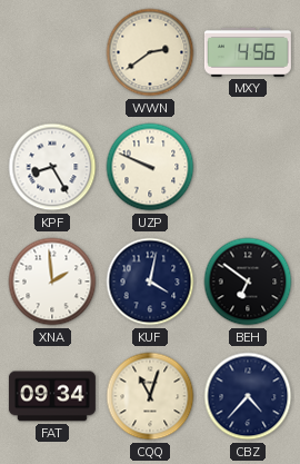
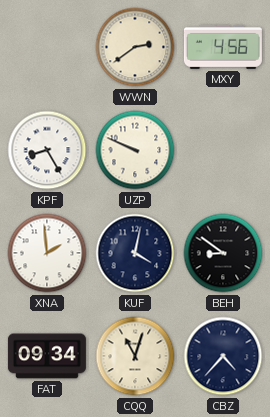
BEH: 6:51 -> 8:51
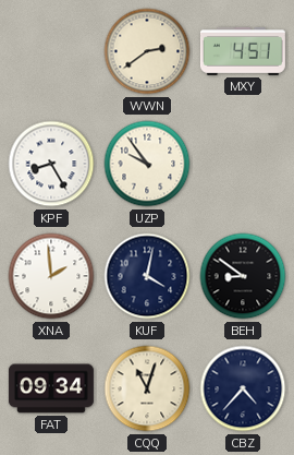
MXY: 4:56 -> 4:51
UZP: 9:49 -> 9:54
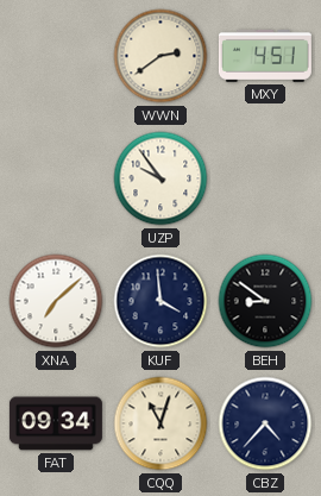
KPF: 8:25 -> none
XNA: 1:59 -> 7:08
KUF: 4:02 -> 3:59
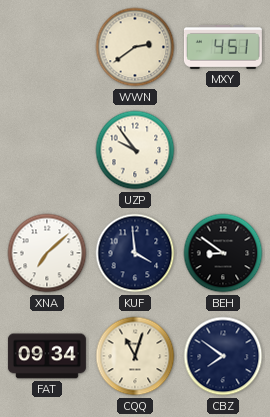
CBZ: 4:37 -> 7:51
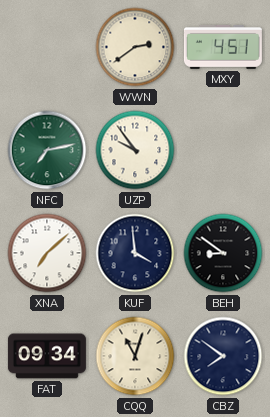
NFC: none -> 7:13
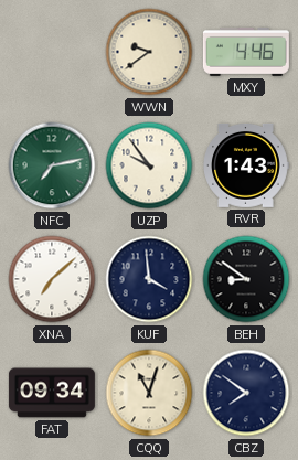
WWN: 2:39 -> 9:39
MXY: 4:51 -> 4:46
RVR: none -> 1:43
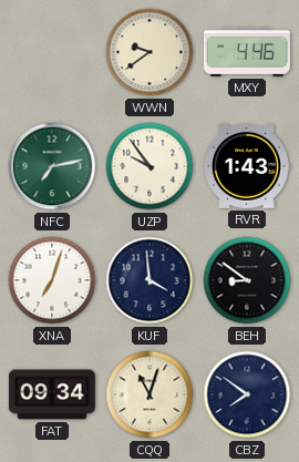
XNA: 7:08 -> 7:03
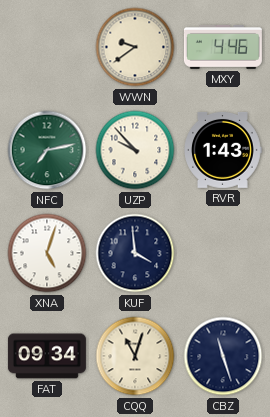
UZP: 9:54 -> 9:53
XNA: 7:03 -> 5:03
BEH: 8:51 -> none
CBZ: 7:51 -> 11:27
